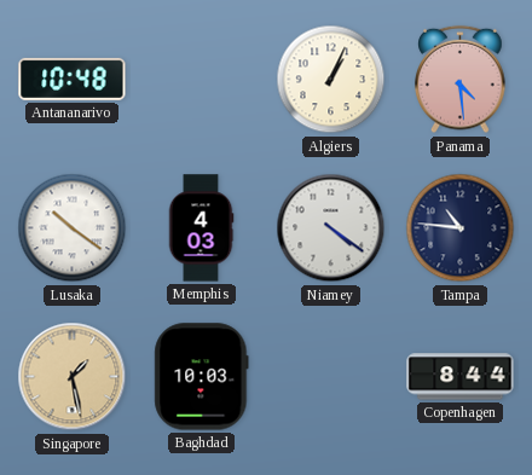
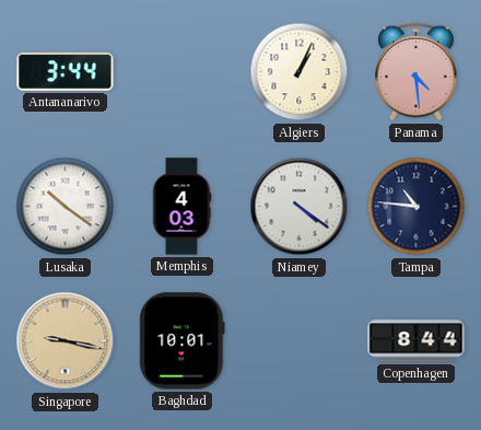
Antananarivo: 10:48 -> 3:44
Singapore: 1:28 -> 9:17
Baghdad: 10:03 -> 10:01
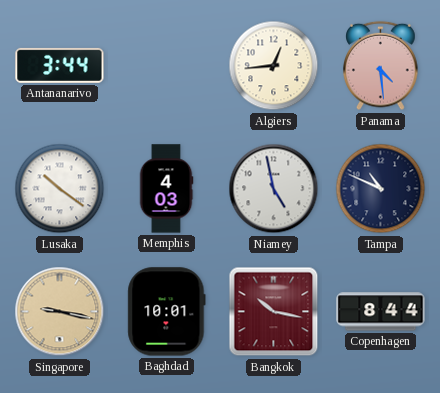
Algiers: 1:04 -> 12:44
Niamey: 4:21 -> 4:58
Tampa: 10:46 -> 10:49
Bangkok: none -> 10:17
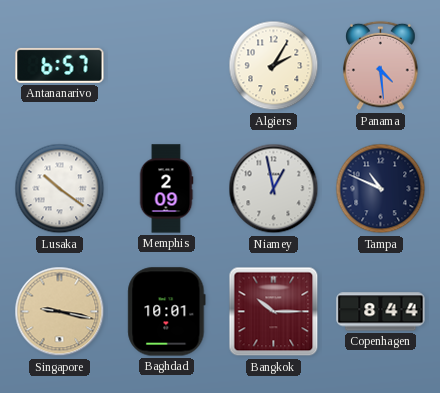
Antananarivo: 3:44 -> 6:57
Algiers: 12:44 -> 2:05
Memphis: 4:03 -> 2:09
Niamey: 4:58 -> 12:58
Bangkok: 10:17 -> 10:15
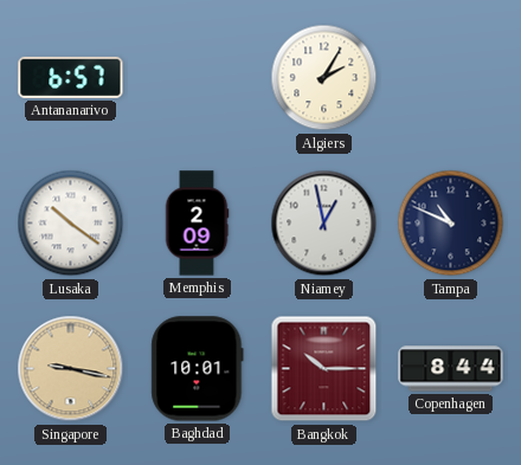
Panama: 4:29 -> none
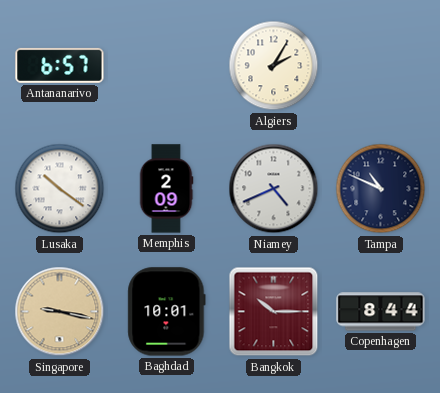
Niamey: 12:58 -> 4:41
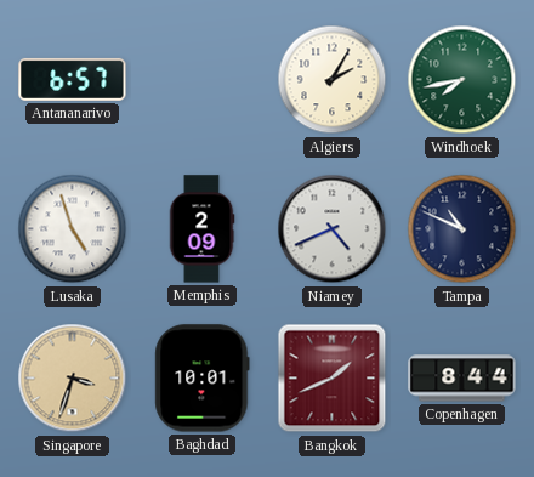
Windhoek: none -> 7:43
Lusaka: 10:21 -> 4:57
Singapore: 9:17 -> 3:33
Bangkok: 10:15 -> 1:41
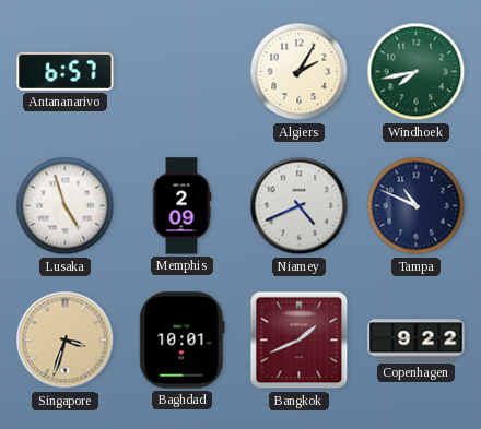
Copenhagen: 8:44 -> 9:22
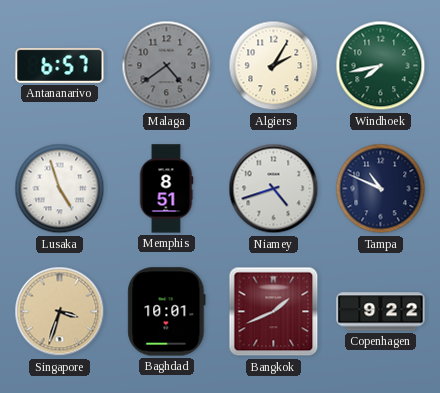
Malaga: none -> 4:39
Memphis: 2:09 -> 8:51
Niamey: 4:41 -> 4:42
